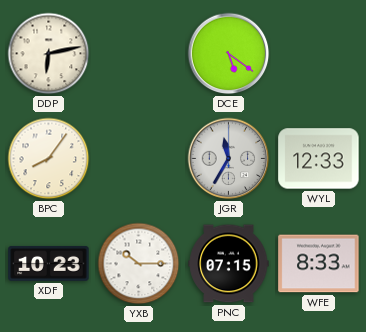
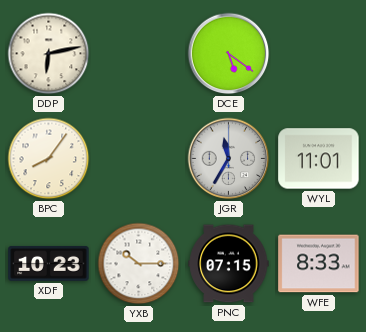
WYL: 12:33 -> 11:01
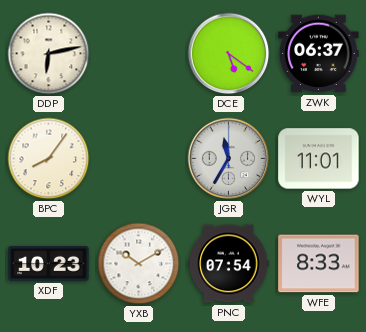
ZWK: none -> 06:37
YXB: 10:15 -> 10:10
PNC: 07:15 -> 07:54
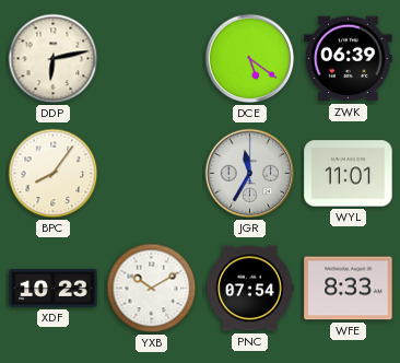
ZWK: 06:37 -> 06:39
